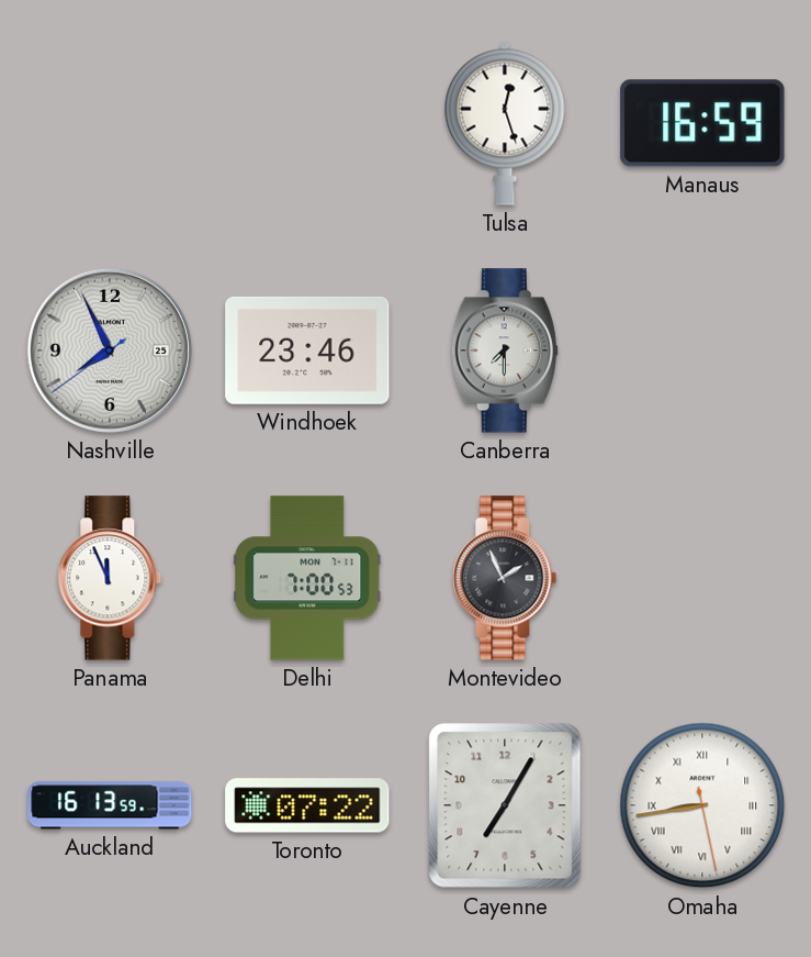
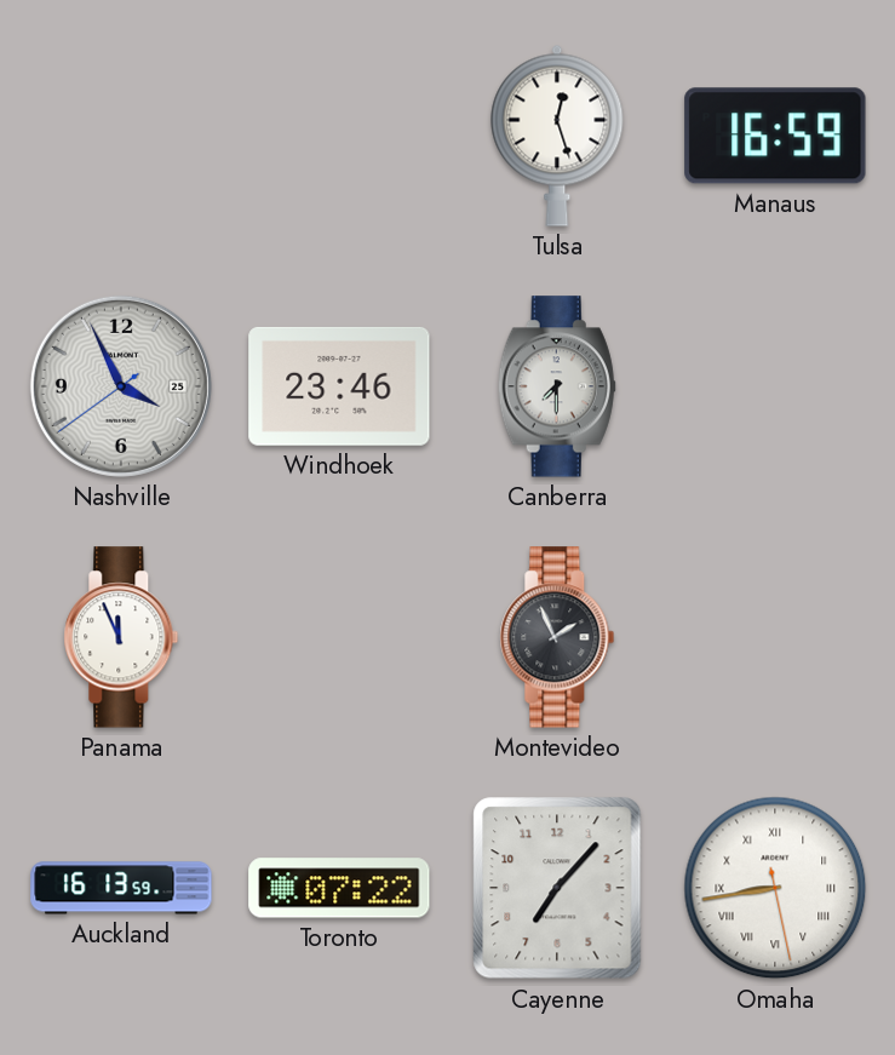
Nashville: 7:55 -> 3:55
Delhi: 7:00 -> none
Cayenne: 7:05 -> 7:07
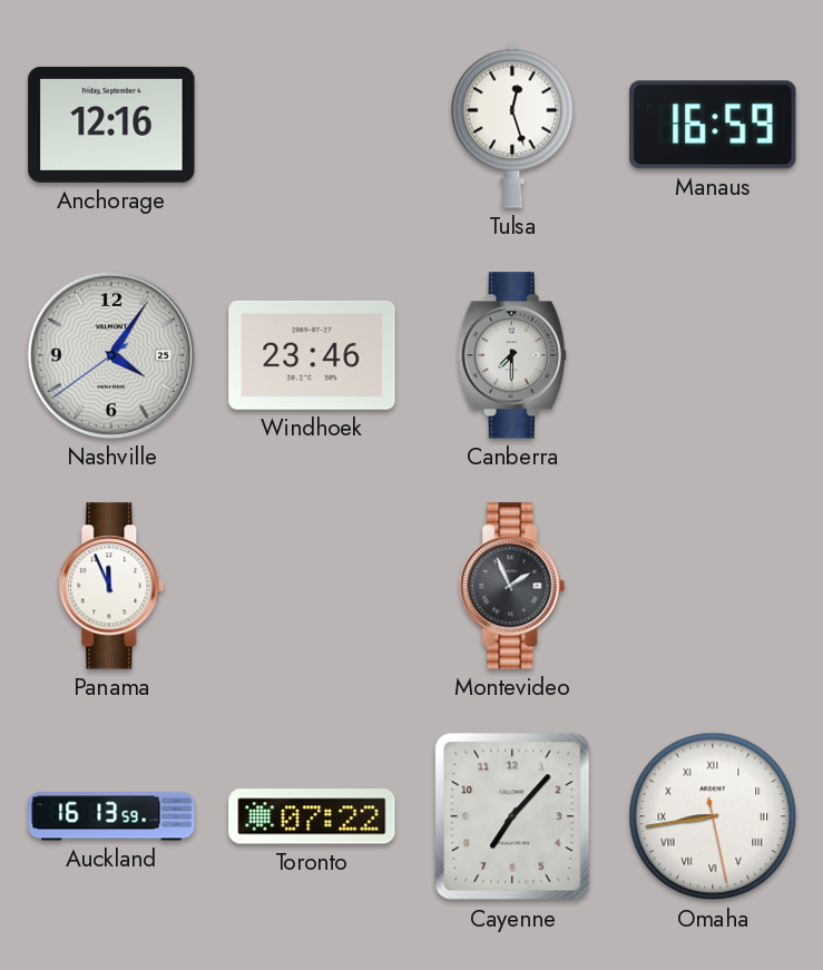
Anchorage: none -> 12:16
Nashville: 3:55 -> 4:05
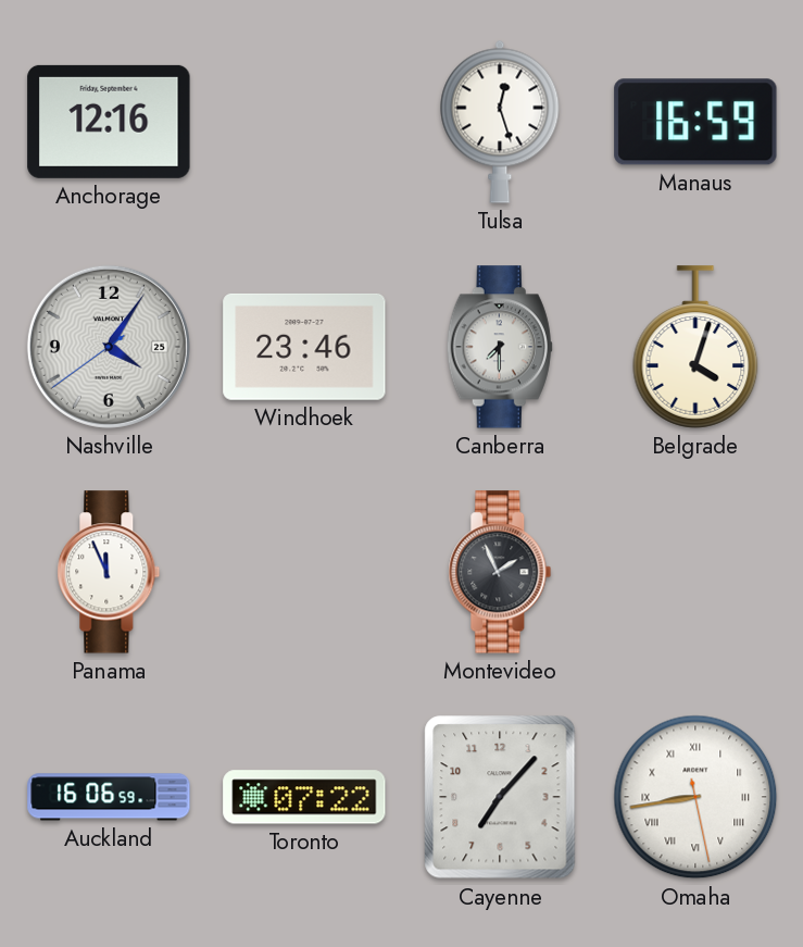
Belgrade: none -> 4:03
Auckland: 16:13 -> 16:06
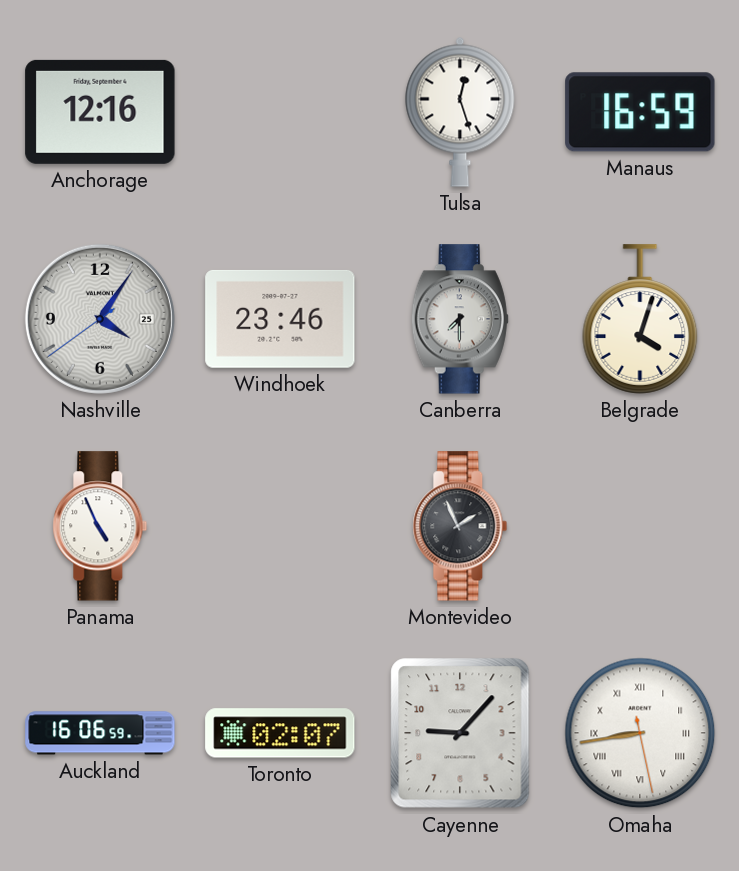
Panama: 11:56 -> 4:56
Toronto: 07:22 -> 02:07
Cayenne: 7:07 -> 9:07
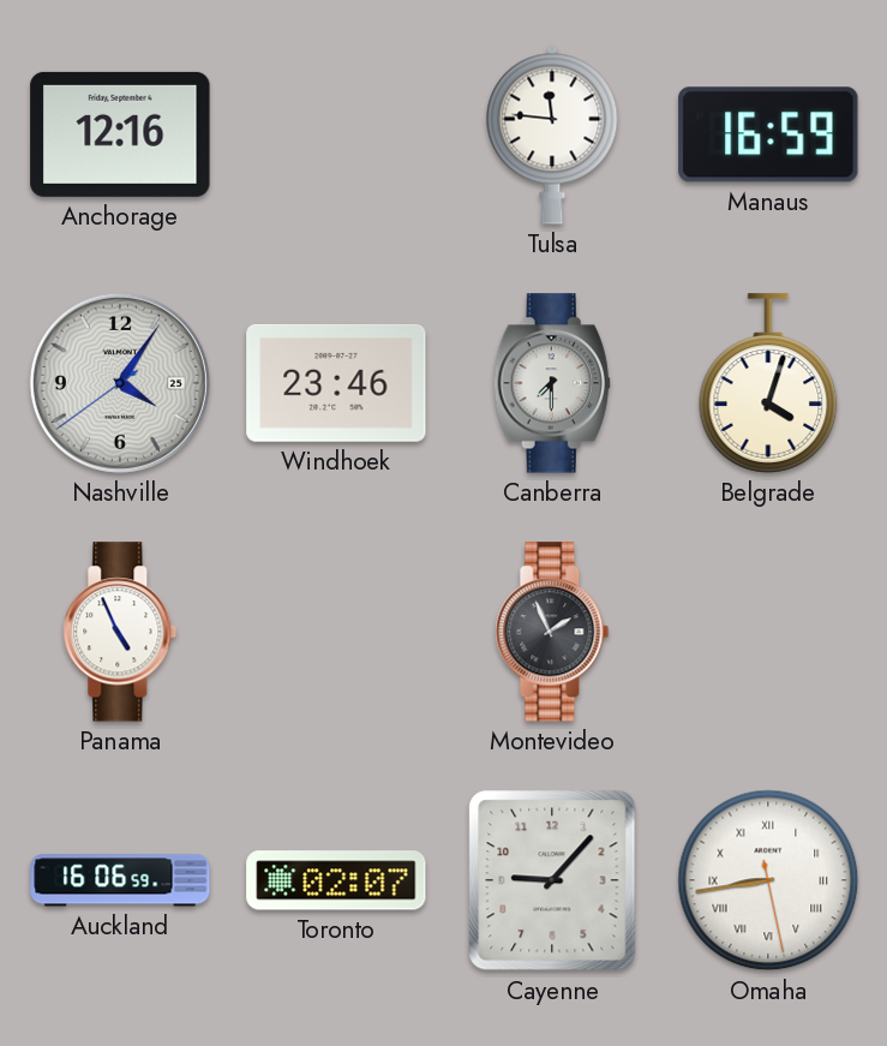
Tulsa: 12:27 -> 11:46
